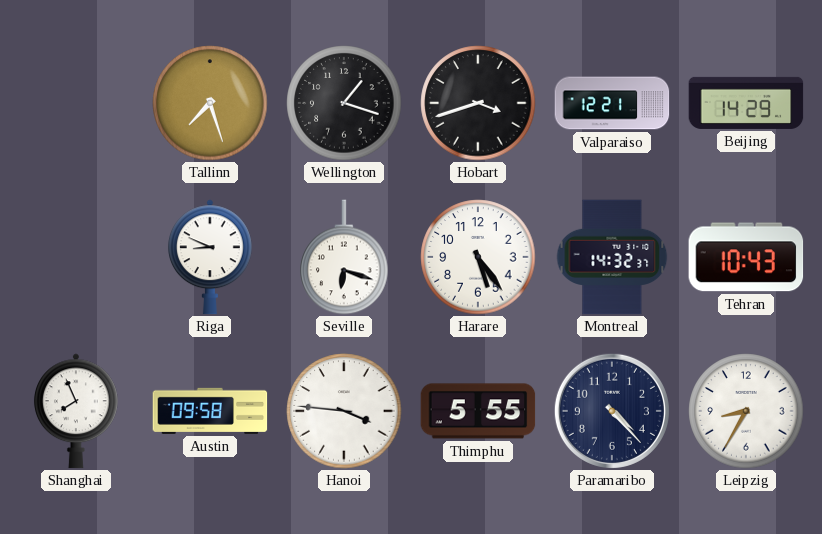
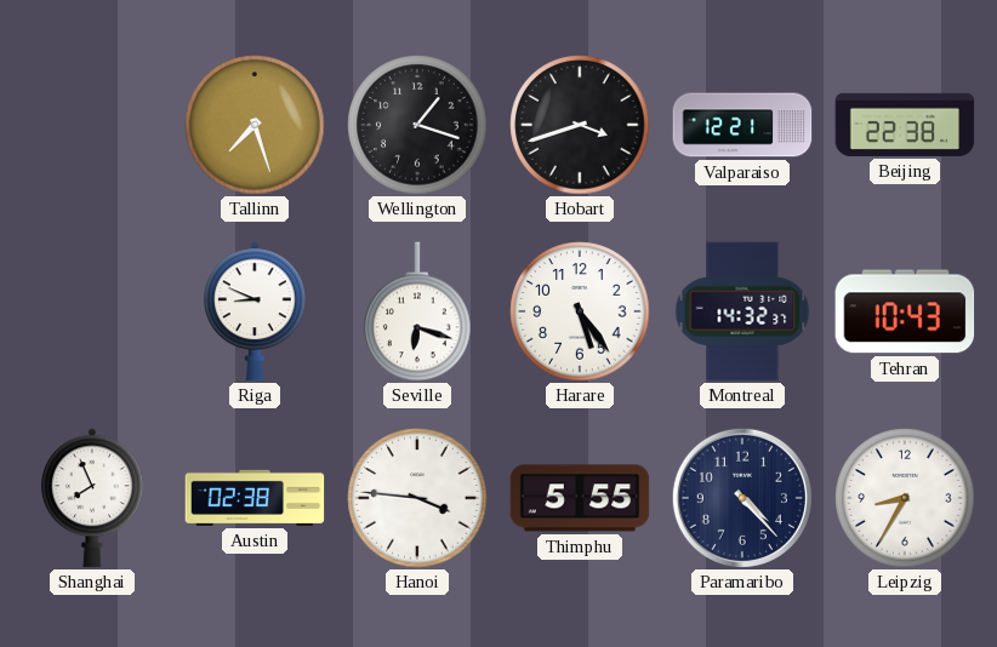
Beijing: 14:29 -> 22:38
Austin: 09:58 -> 02:38
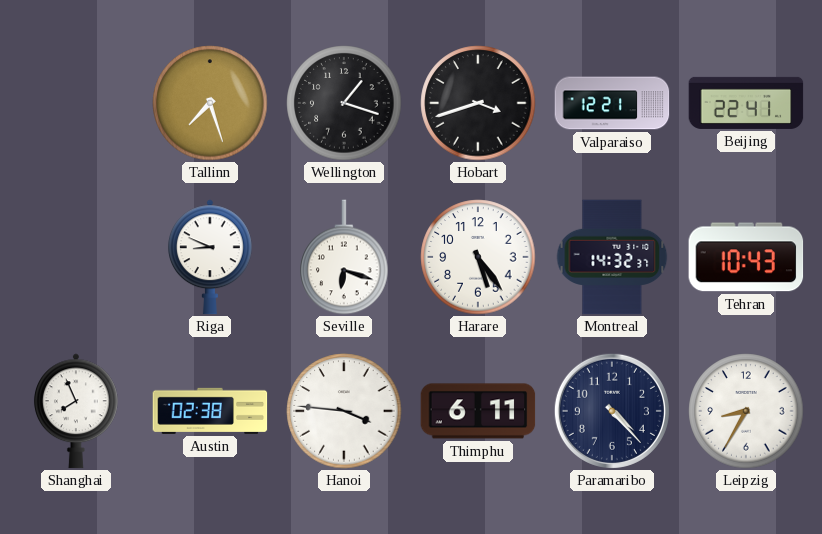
Beijing: 22:38 -> 22:41
Thimphu: 5:55 -> 6:11
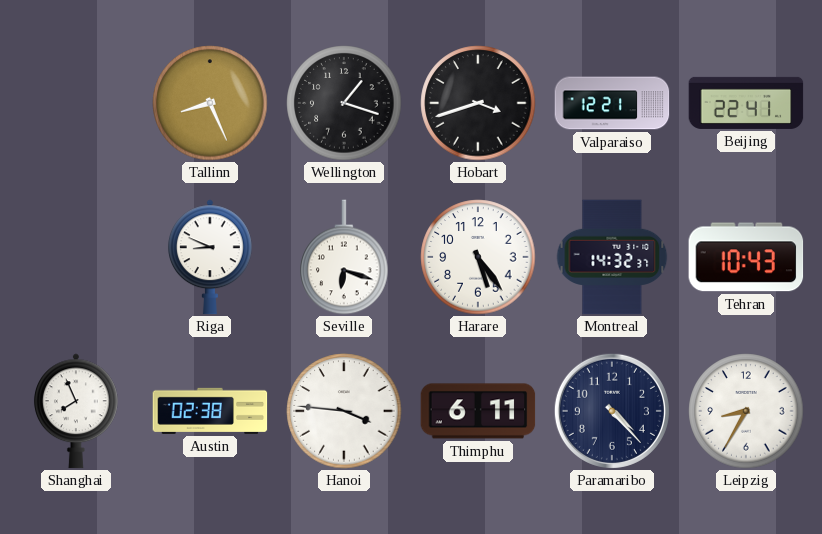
Tallinn: 7:27 -> 8:26
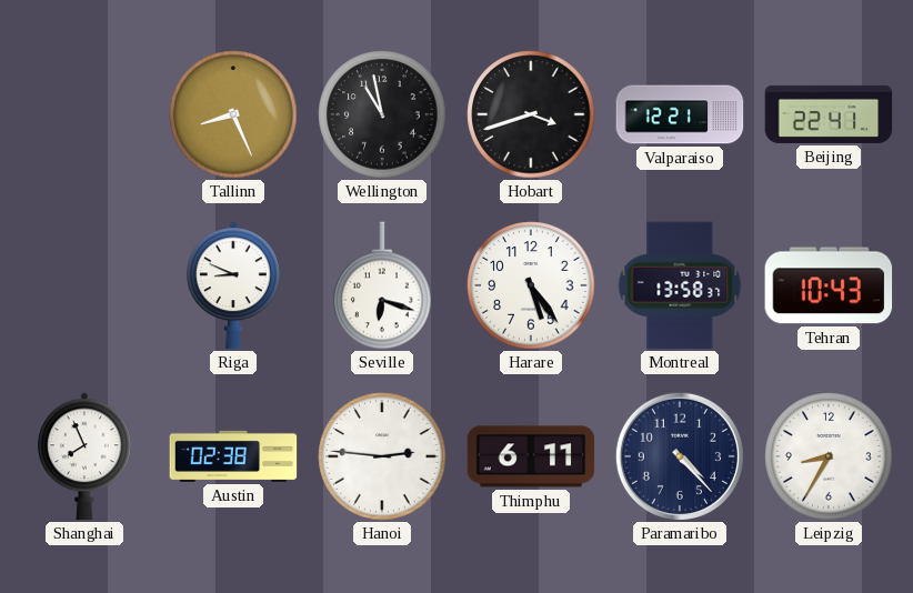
Wellington: 1:18 -> 10:58
Montreal: 14:32 -> 13:58
Hanoi: 3:46 -> 2:46
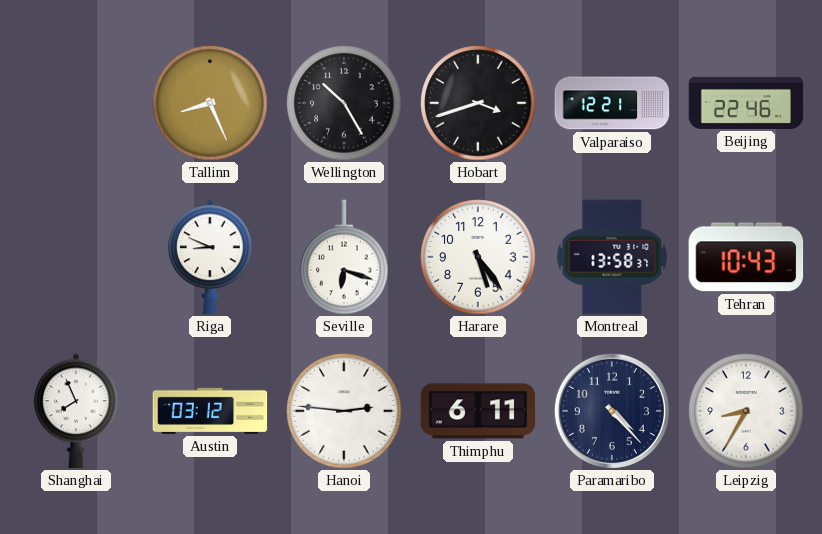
Wellington: 10:58 -> 10:25
Beijing: 22:41 -> 22:46
Austin: 02:38 -> 03:12
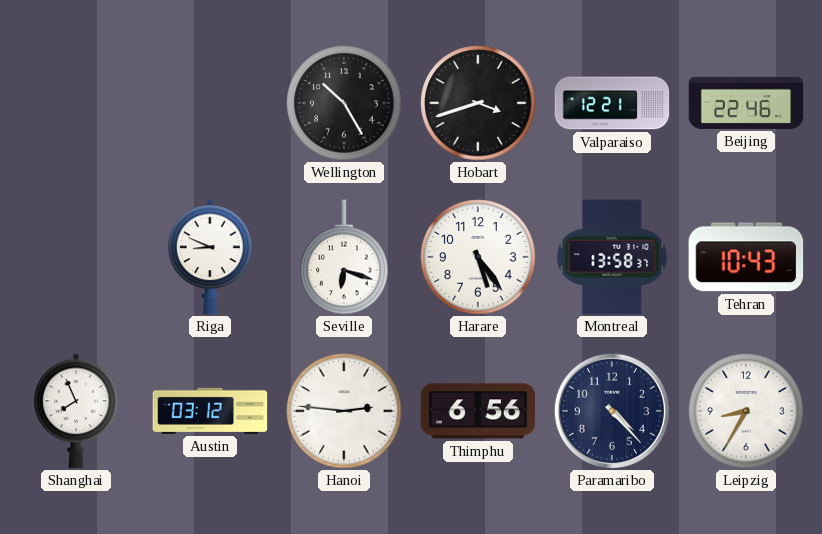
Tallinn: 8:26 -> none
Thimphu: 6:11 -> 6:56
